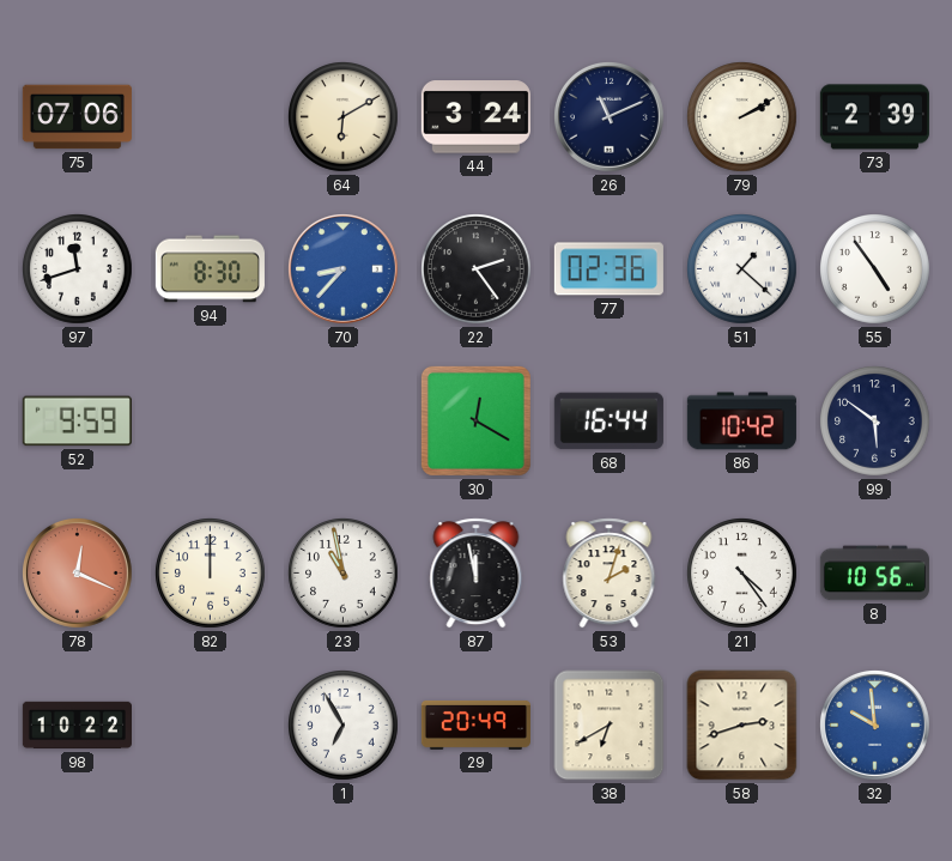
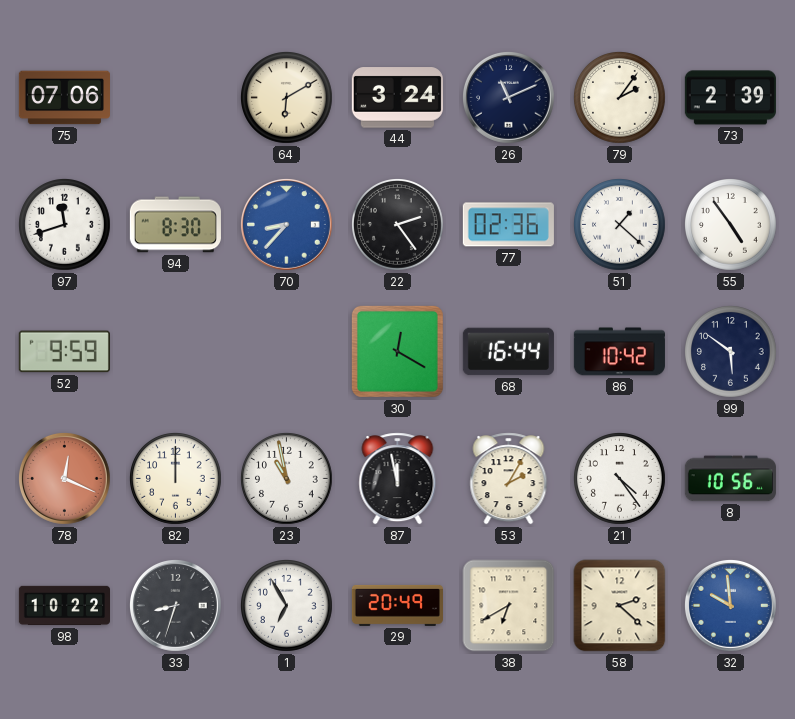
79: 2:10 -> 2:06
53: 2:03 -> 2:05
33: none -> 8:33
58: 2:42 -> 2:22
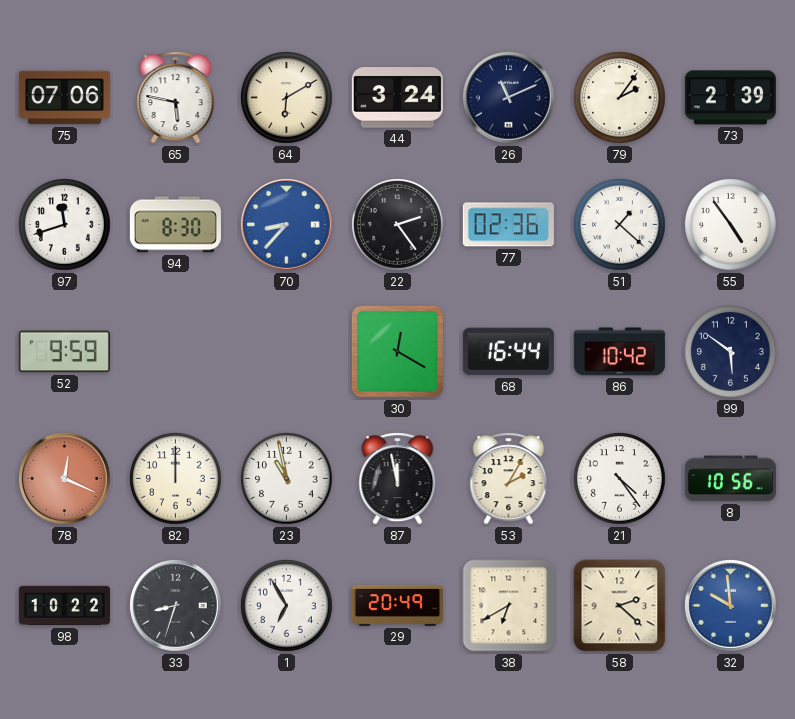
65: none -> 5:47
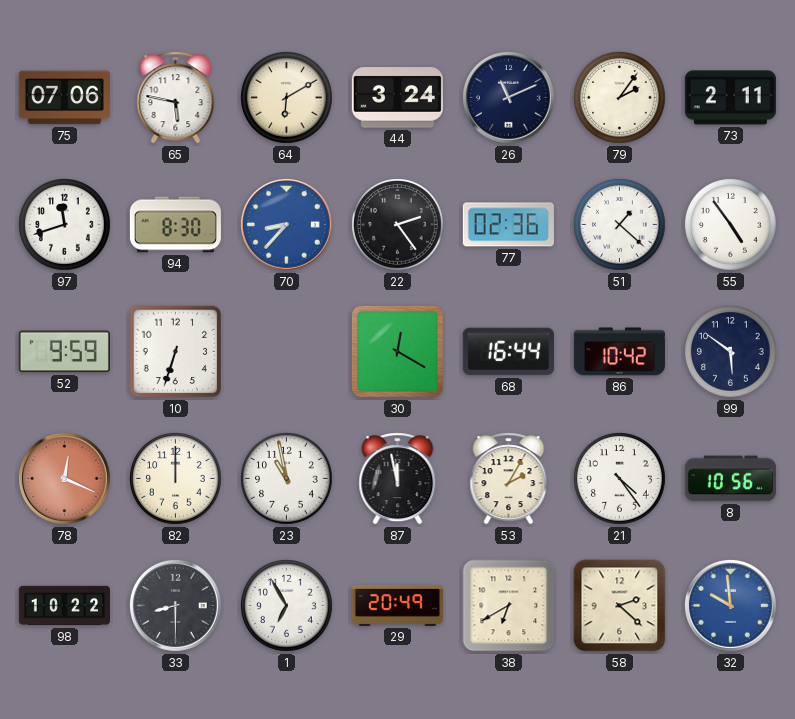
73: 2:39 -> 2:11
10: none -> 6:33
33: 8:33 -> 8:30
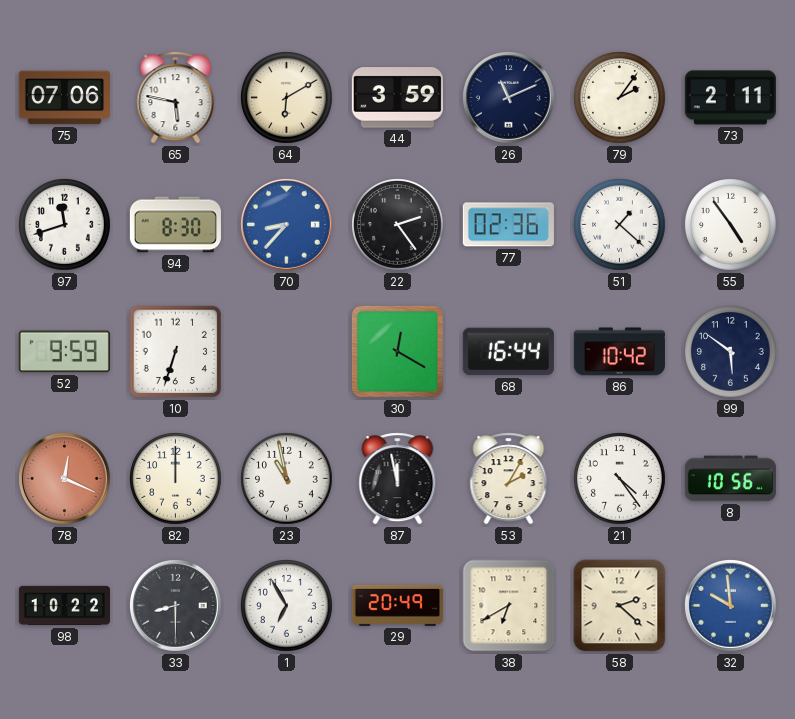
44: 3:24 -> 3:59
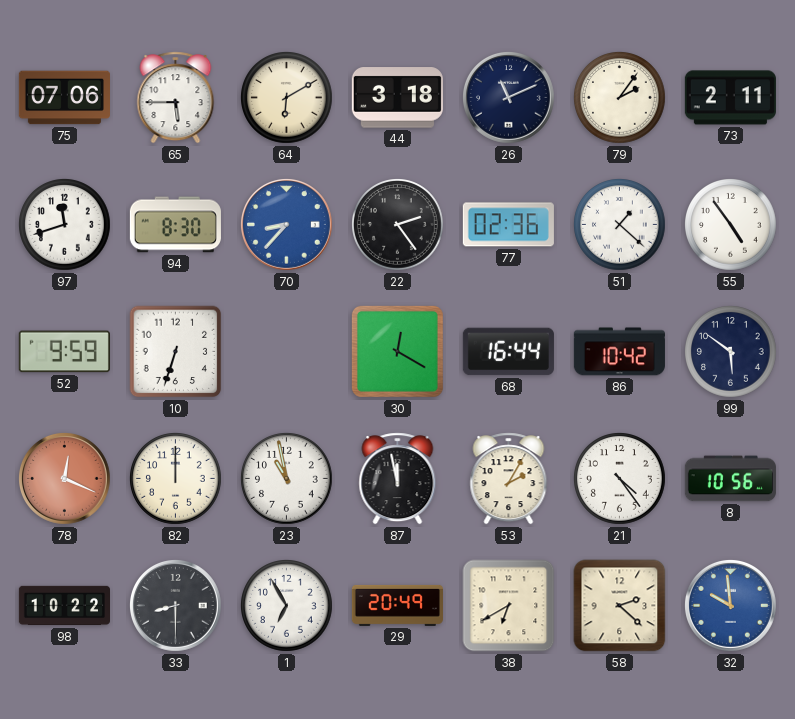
65: 5:47 -> 5:45
44: 3:59 -> 3:18
